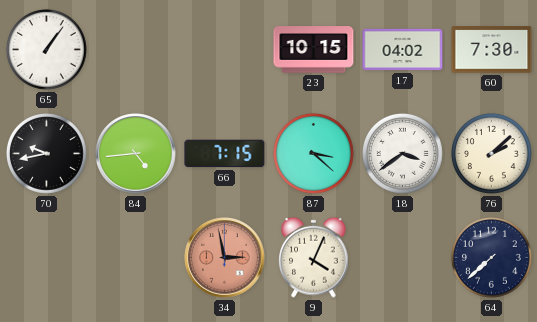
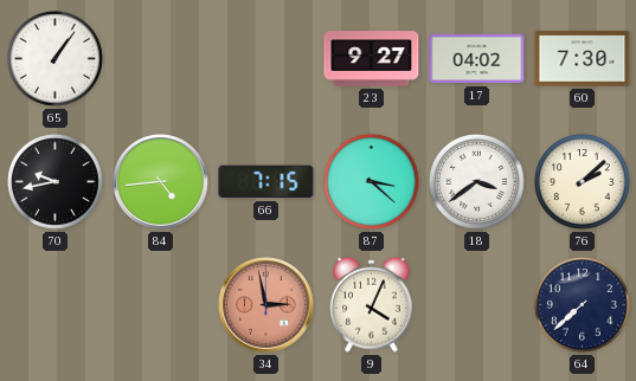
23: 10:15 -> 9:27
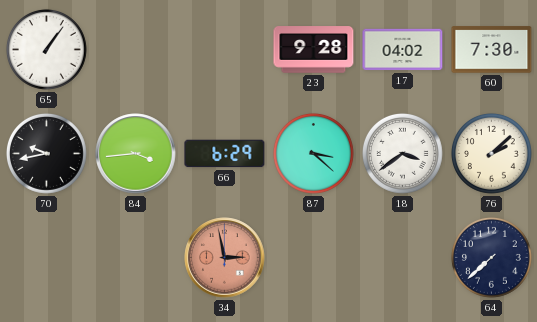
23: 9:27 -> 9:28
84: 4:44 -> 3:44
66: 7:15 -> 6:29
9: 4:04 -> none
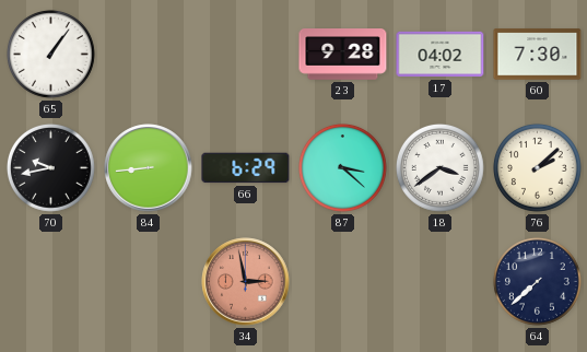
84: 3:44 -> 8:44
